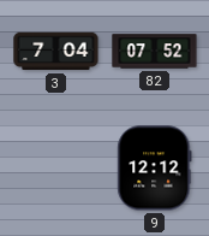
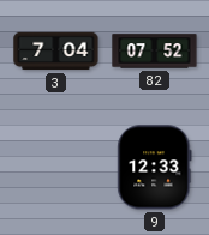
9: 12:12 -> 12:33
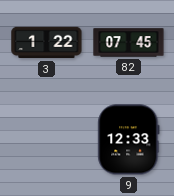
3: 7:04 -> 1:22
82: 07:52 -> 07:45
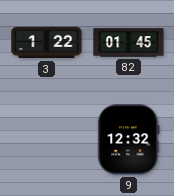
82: 07:45 -> 01:45
9: 12:33 -> 12:32
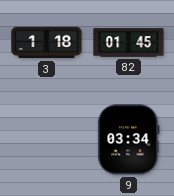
3: 1:22 -> 1:18
9: 12:32 -> 03:34
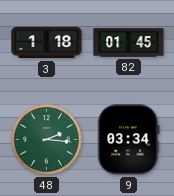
48: none -> 2:16
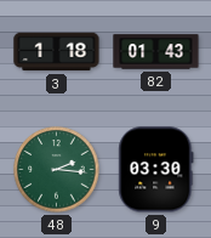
82: 01:45 -> 01:43
9: 03:34 -> 03:30
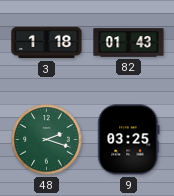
48: 2:16 -> 2:18
9: 03:30 -> 03:25
